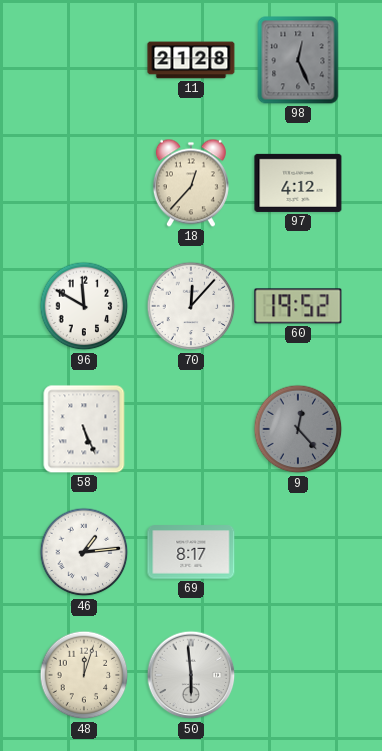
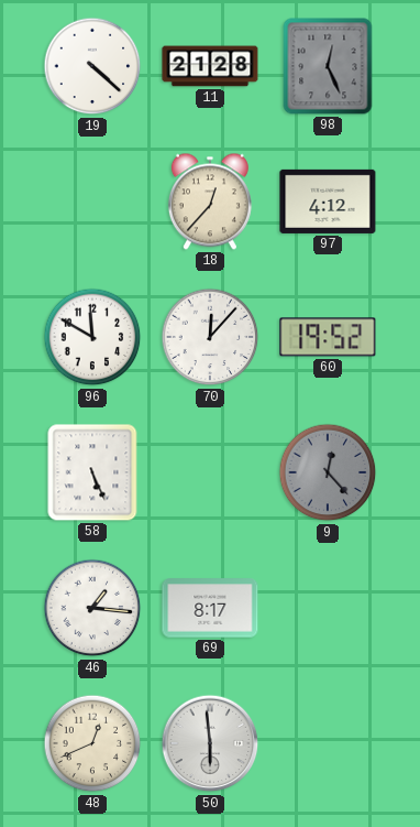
19: none -> 4:22
46: 1:14 -> 1:16
48: 12:03 -> 12:41
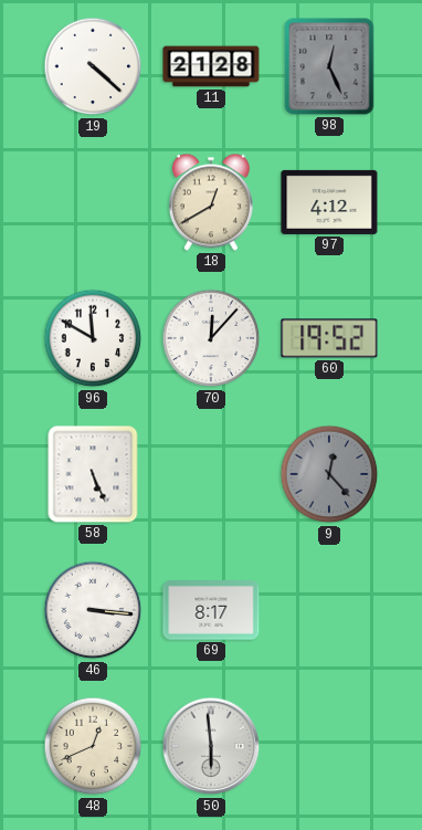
18: 12:37 -> 12:40
46: 1:16 -> 3:16
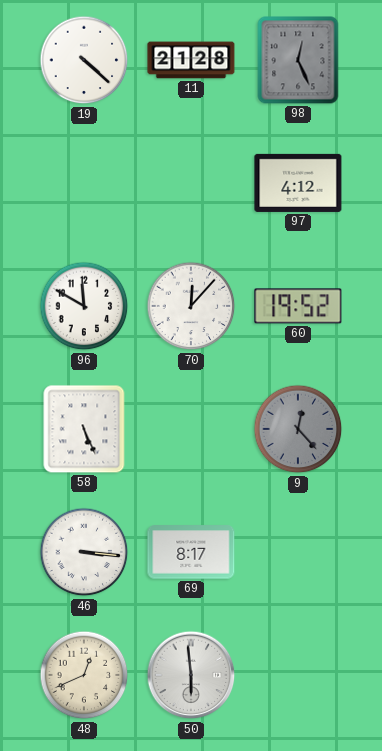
18: 12:40 -> none
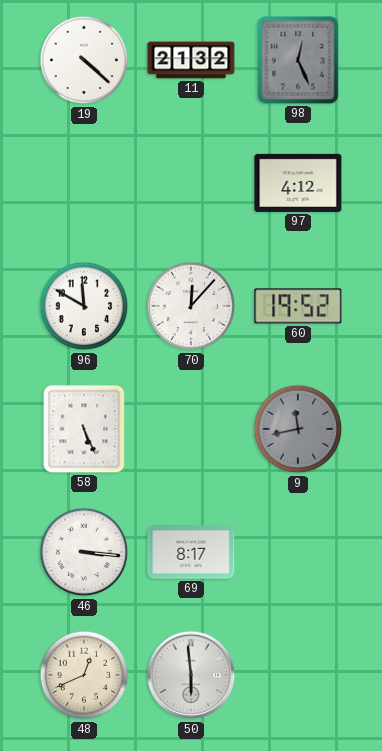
11: 21:28 -> 21:32
9: 12:23 -> 11:43
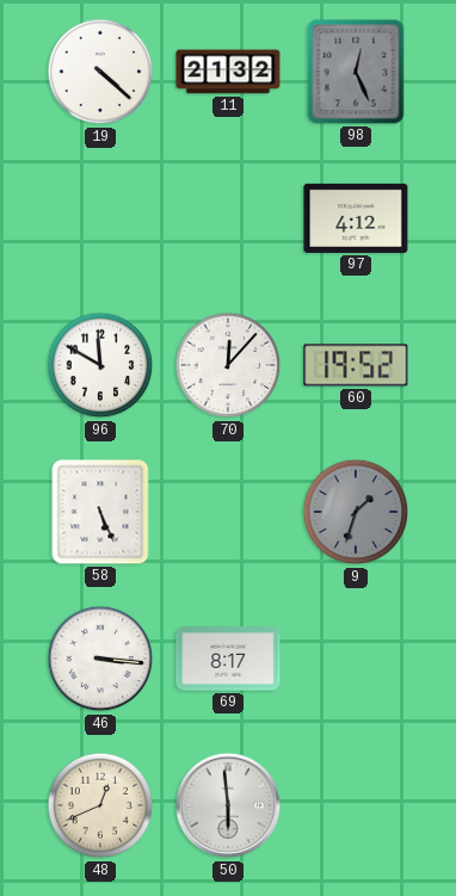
9: 11:43 -> 1:33
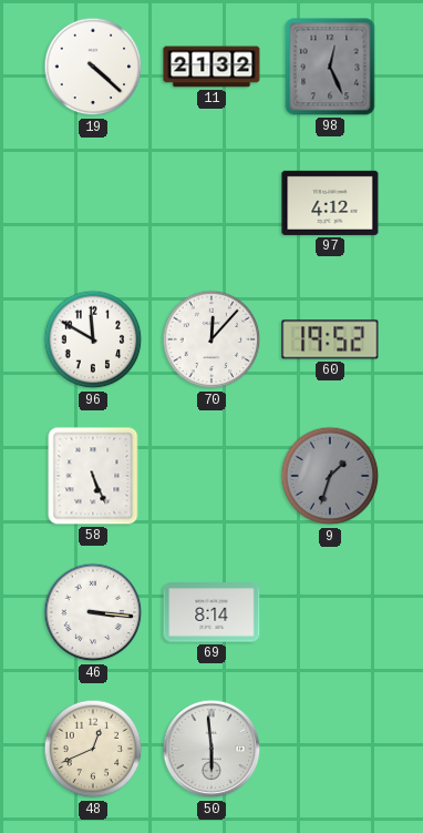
69: 8:17 -> 8:14
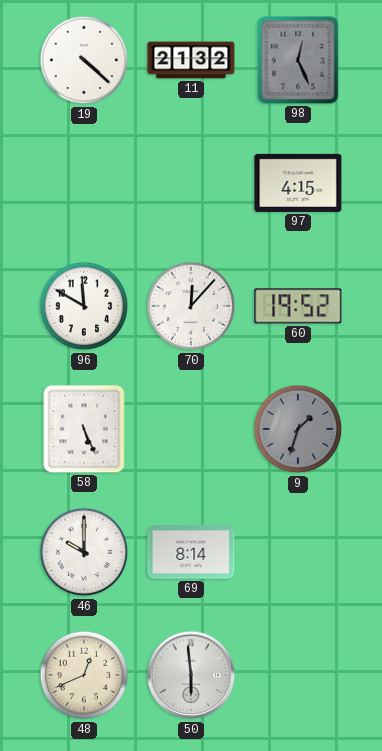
97: 4:12 -> 4:15
46: 3:16 -> 10:00
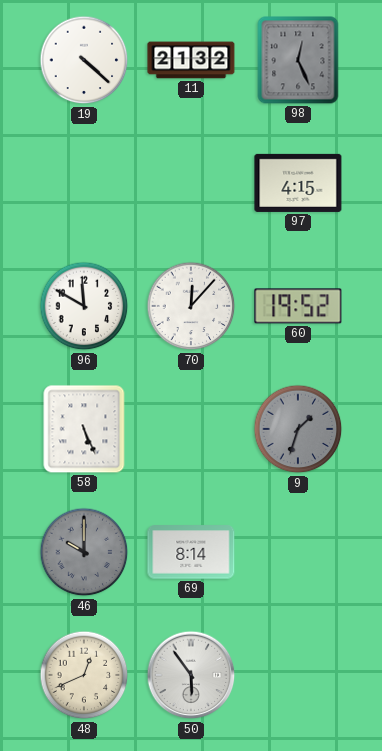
46 dial: white -> grey
50: 5:59 -> 5:54
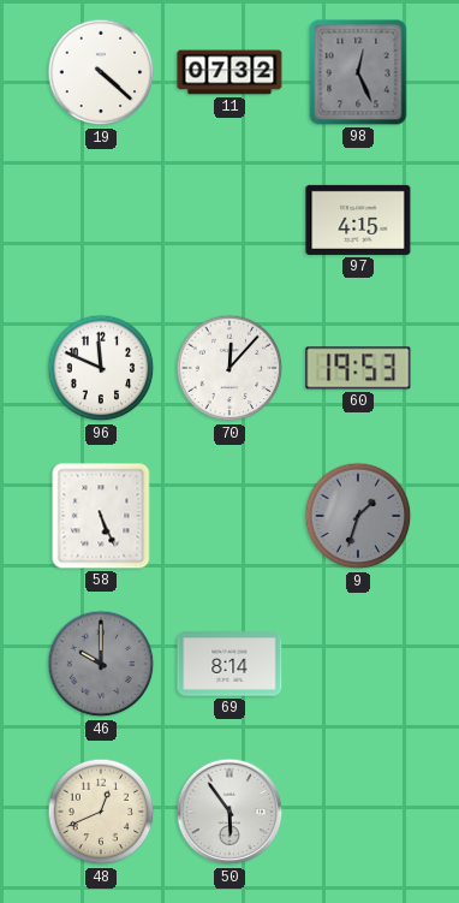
11: 21:32 -> 07:32
96: 11:50 -> 11:49
60: 19:52 -> 19:53
